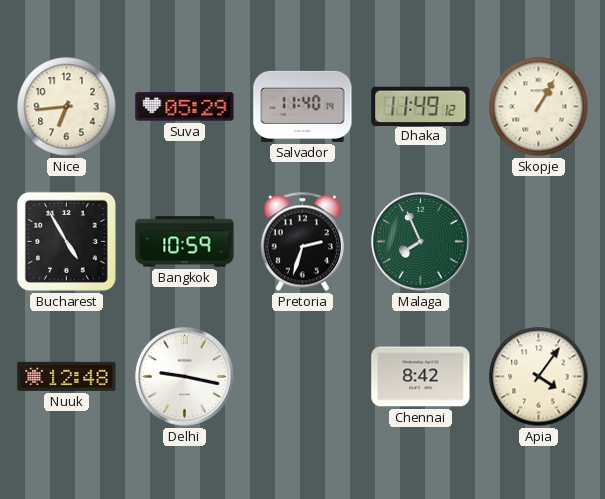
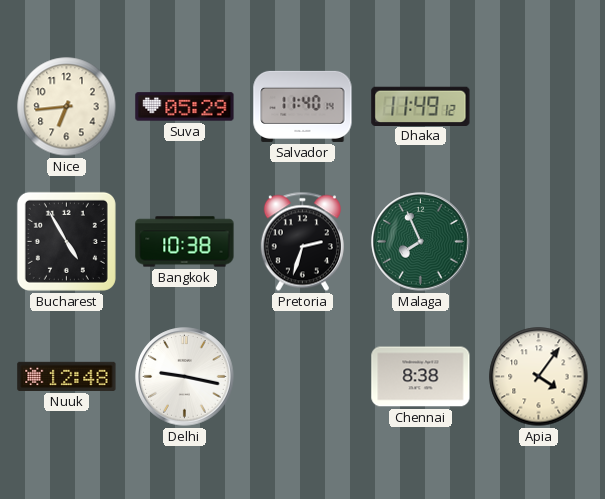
Skopje: 1:05 -> none
Bangkok: 10:59 -> 10:38
Chennai: 8:42 -> 8:38
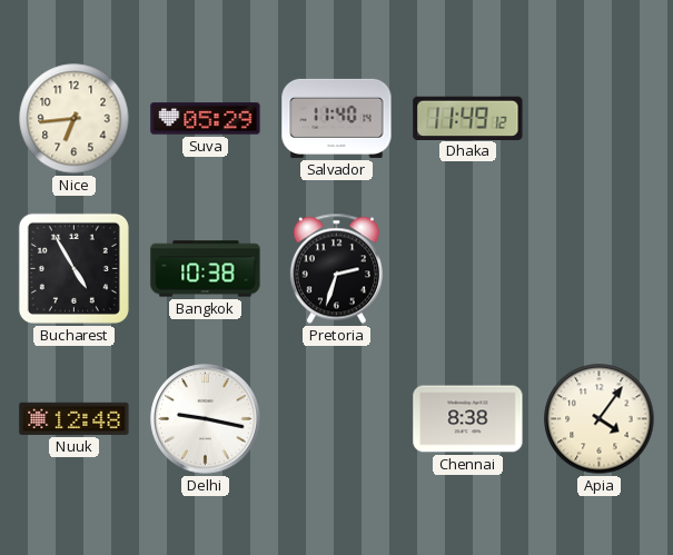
Malaga: 7:56 -> none
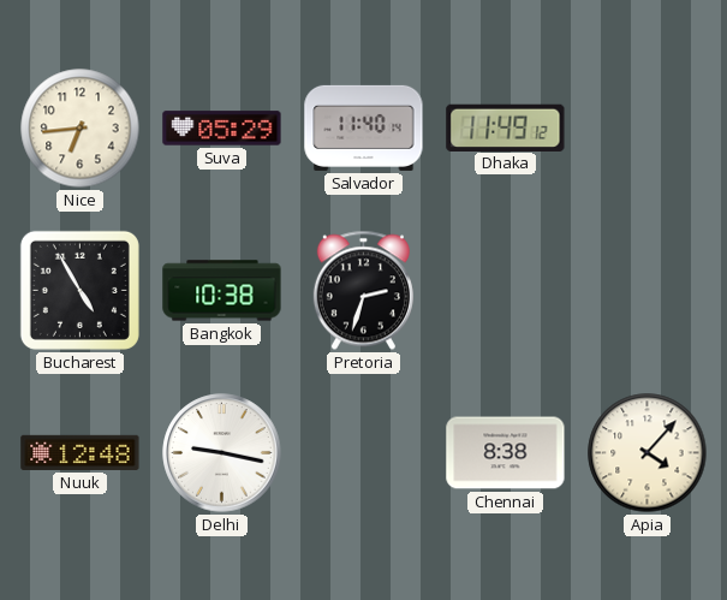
Apia: 4:06 -> 4:07
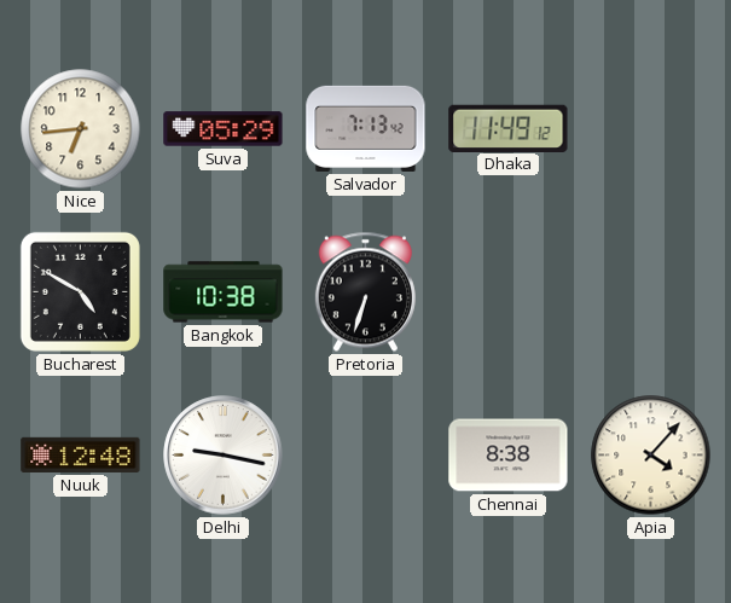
Salvador: 11:40 -> 7:13
Bucharest: 4:55 -> 4:50
Pretoria: 2:33 -> 6:33
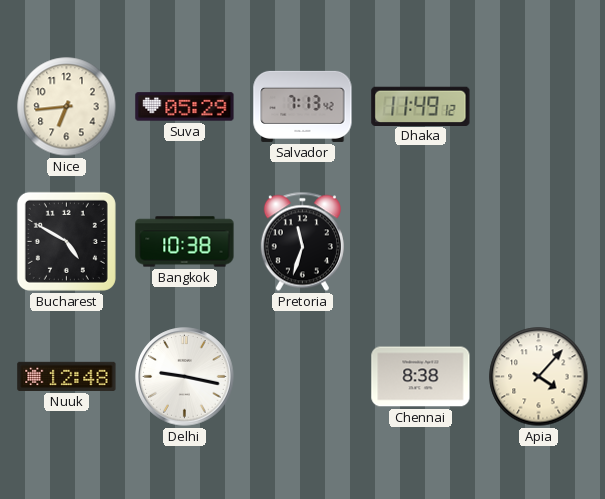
Pretoria: 6:33 -> 11:33
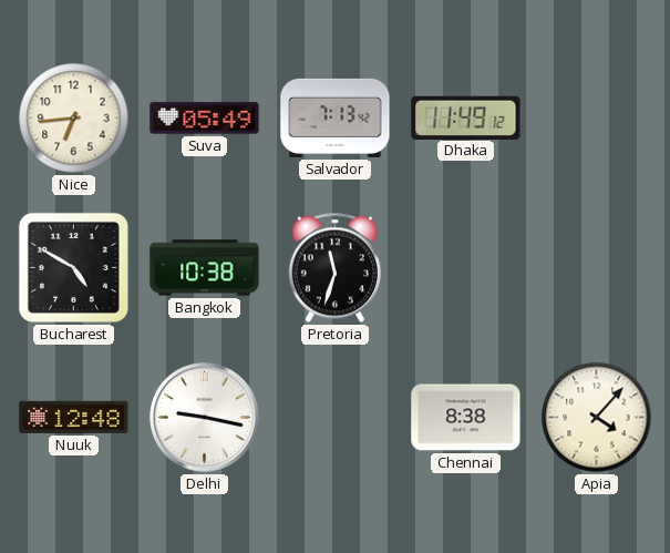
Suva: 05:29 -> 05:49
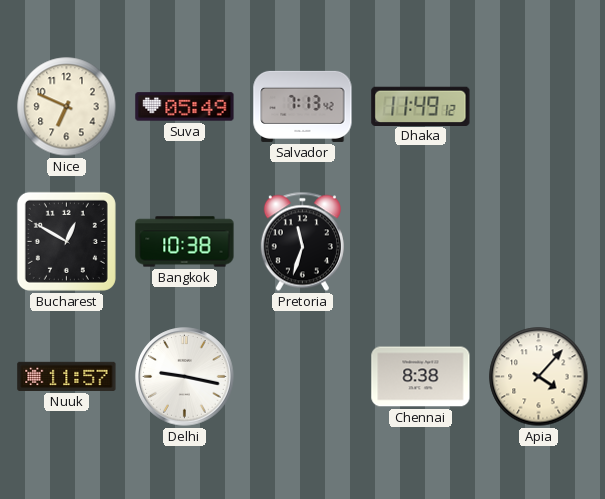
Nice: 6:44 -> 6:49
Bucharest: 4:50 -> 12:50
Nuuk: 12:48 -> 11:57
